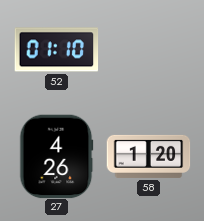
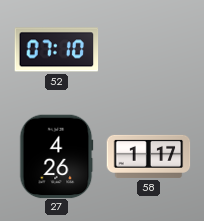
52: 01:10 -> 07:10
58: 1:20 -> 1:17
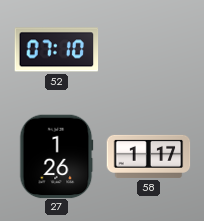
27: 4:26 -> 1:26
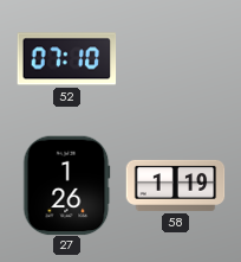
58: 1:17 -> 1:19
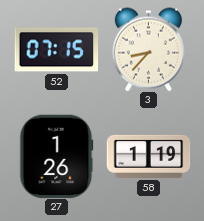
52: 07:10 -> 07:15
3: none -> 8:37
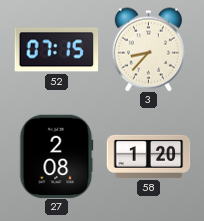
27: 1:26 -> 2:08
58: 1:19 -> 1:20
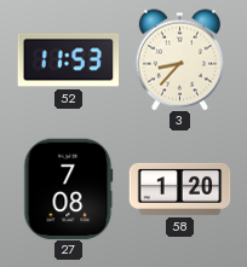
52: 07:15 -> 11:53
27: 2:08 -> 7:08
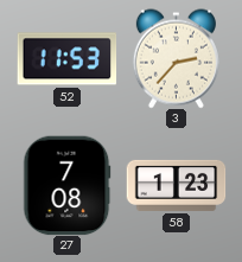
3: 8:37 -> 2:37
58: 1:20 -> 1:23
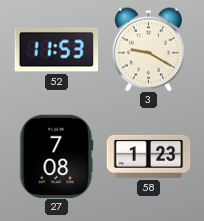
3: 2:37 -> 9:20
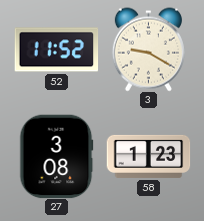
52: 11:53 -> 11:52
27: 7:08 -> 3:08
